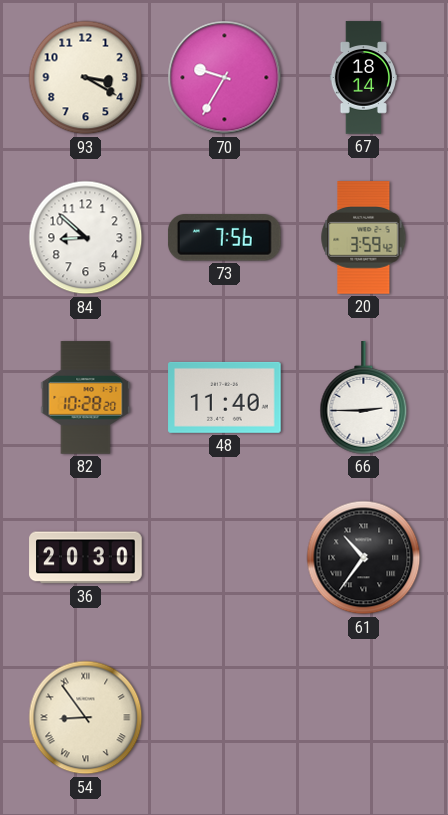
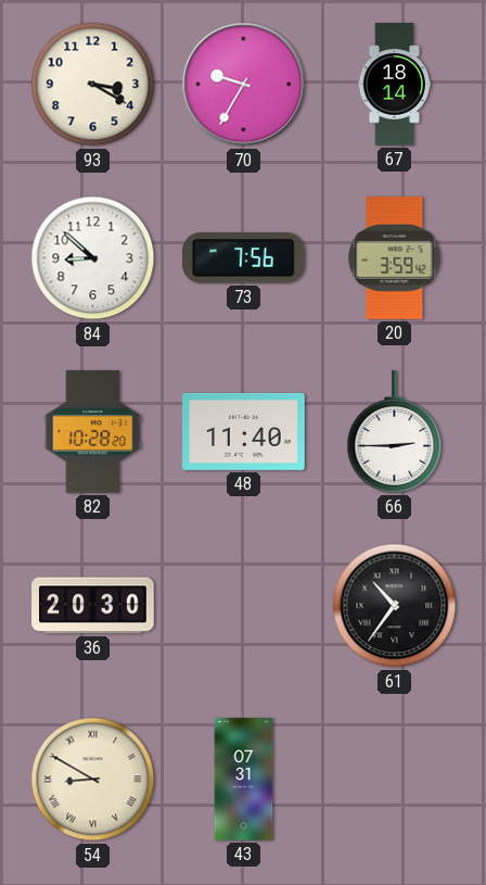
54: 8:54 -> 8:50
43: none -> 07:31
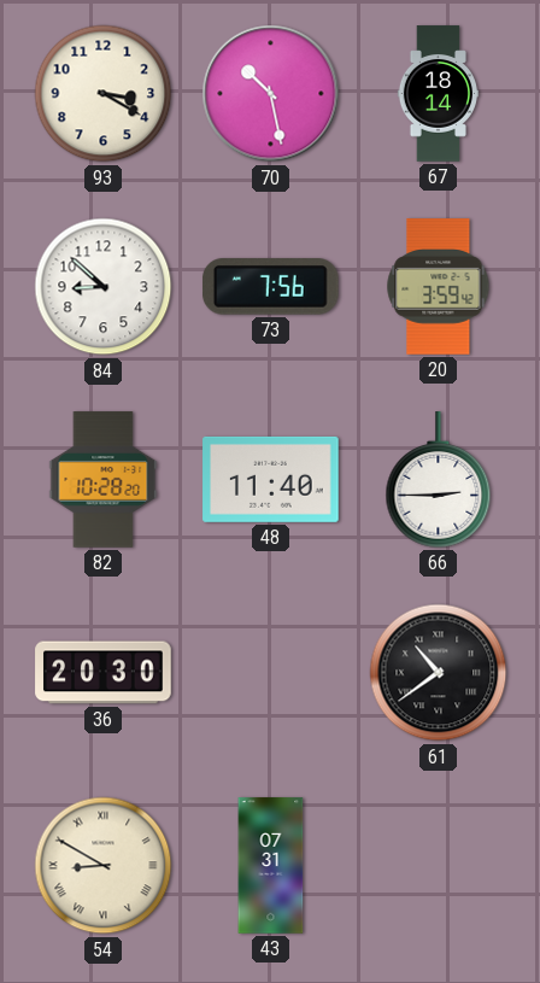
70: 9:35 -> 10:28
61: 10:36 -> 10:39
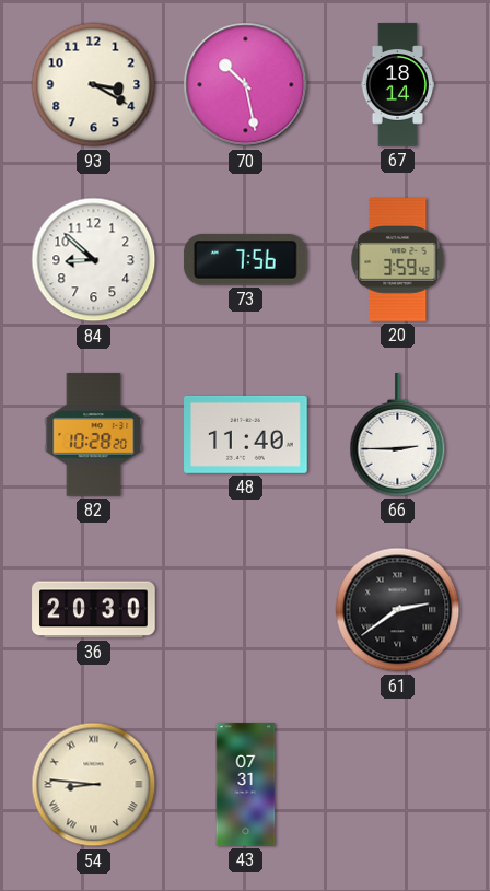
61: 10:39 -> 2:39
54: 8:50 -> 8:46
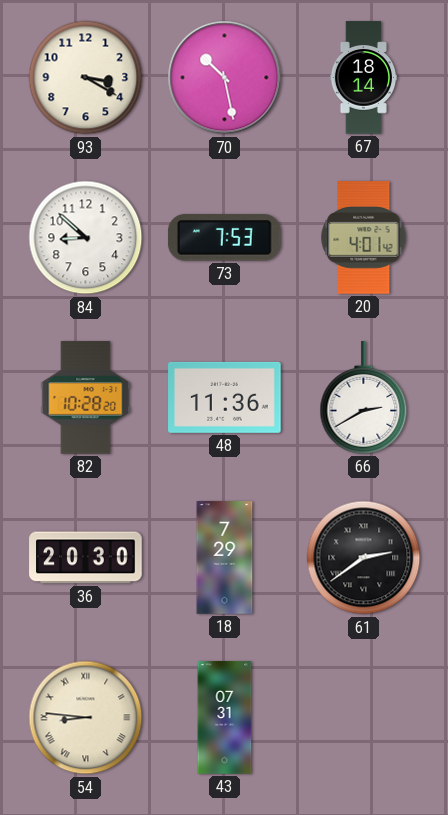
73: 7:56 -> 7:53
20: 3:59 -> 4:01
48: 11:40 -> 11:36
66: 2:45 -> 2:40
18: none -> 7:29
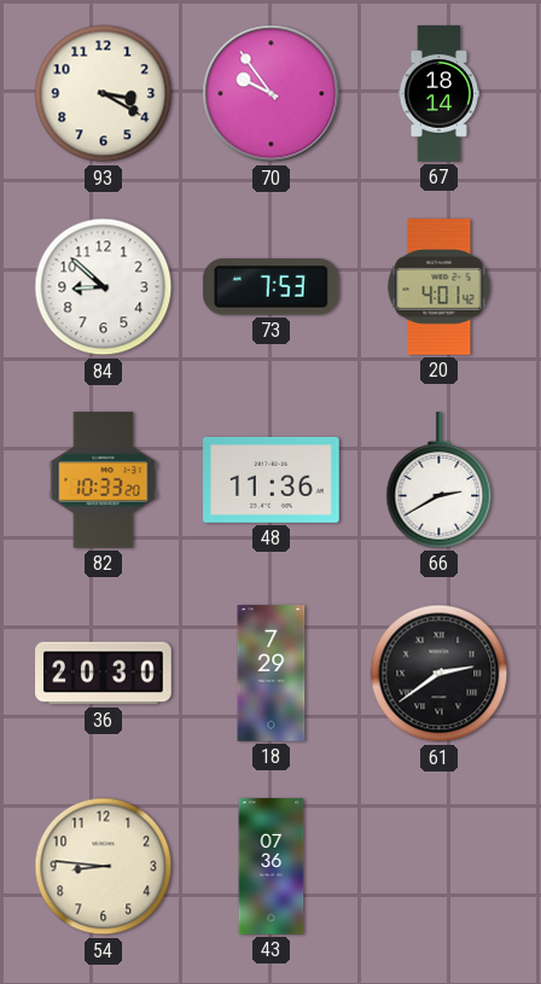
70: 10:28 -> 9:54
82: 10:28 -> 10:33
54 numerals: Roman -> Arabic
43: 07:31 -> 07:36
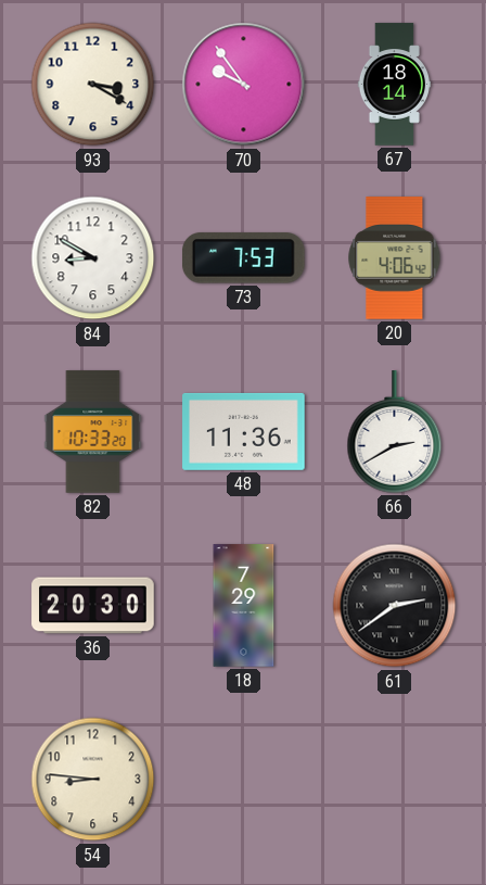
84: 8:52 -> 8:50
20: 4:01 -> 4:06
43: 07:36 -> none
